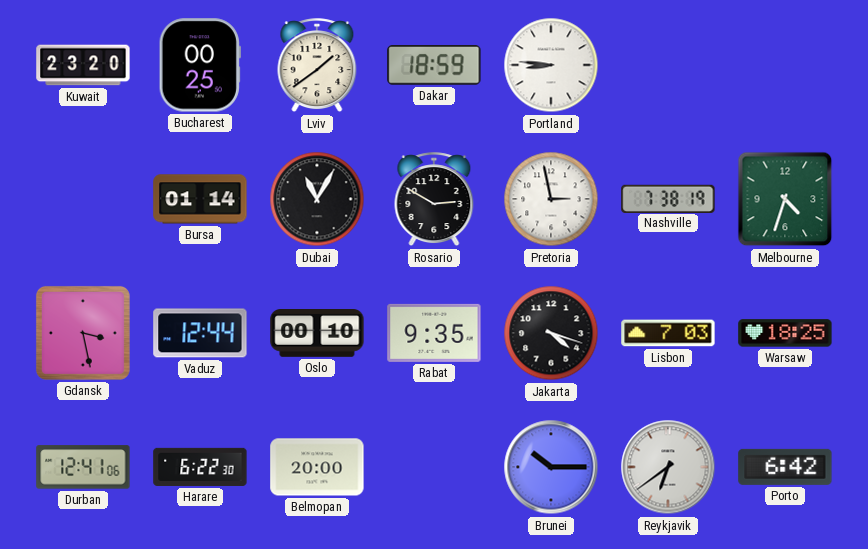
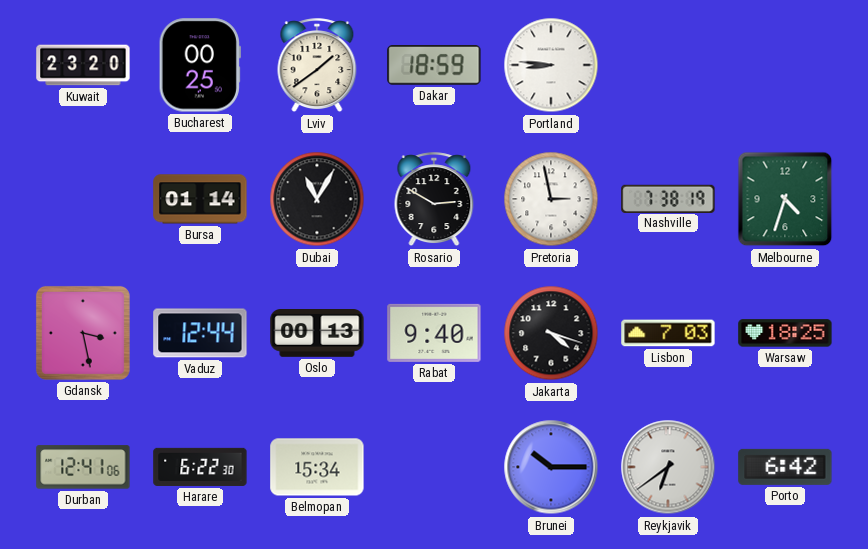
Oslo: 00:10 -> 00:13
Rabat: 9:35 -> 9:40
Belmopan: 20:00 -> 15:34
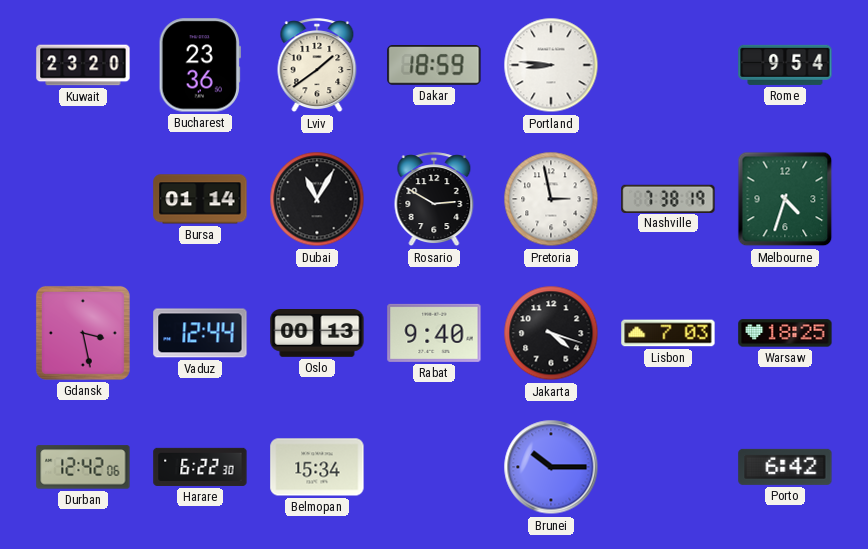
Bucharest: 00:25 -> 23:36
Rome: none -> 9:54
Durban: 12:41 -> 12:42
Reykjavik: 6:39 -> none
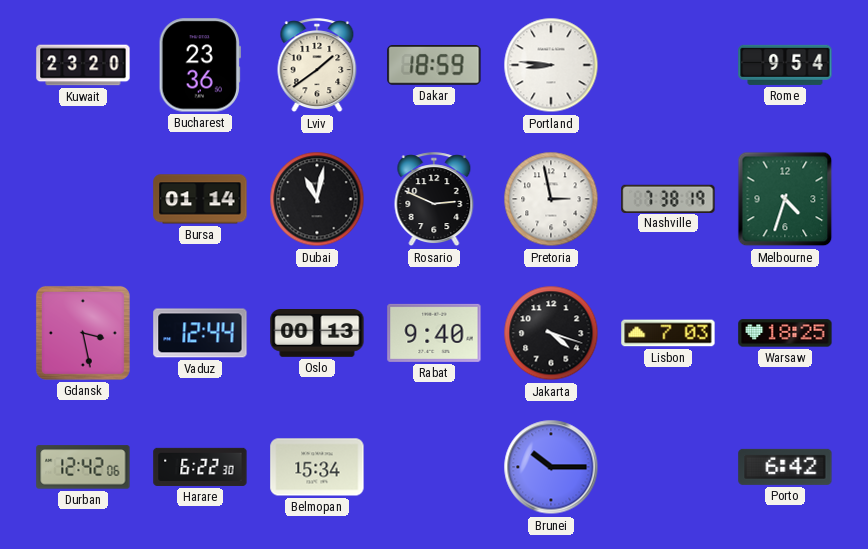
Dubai: 11:05 -> 11:02
Rosario: 2:50 -> 2:49
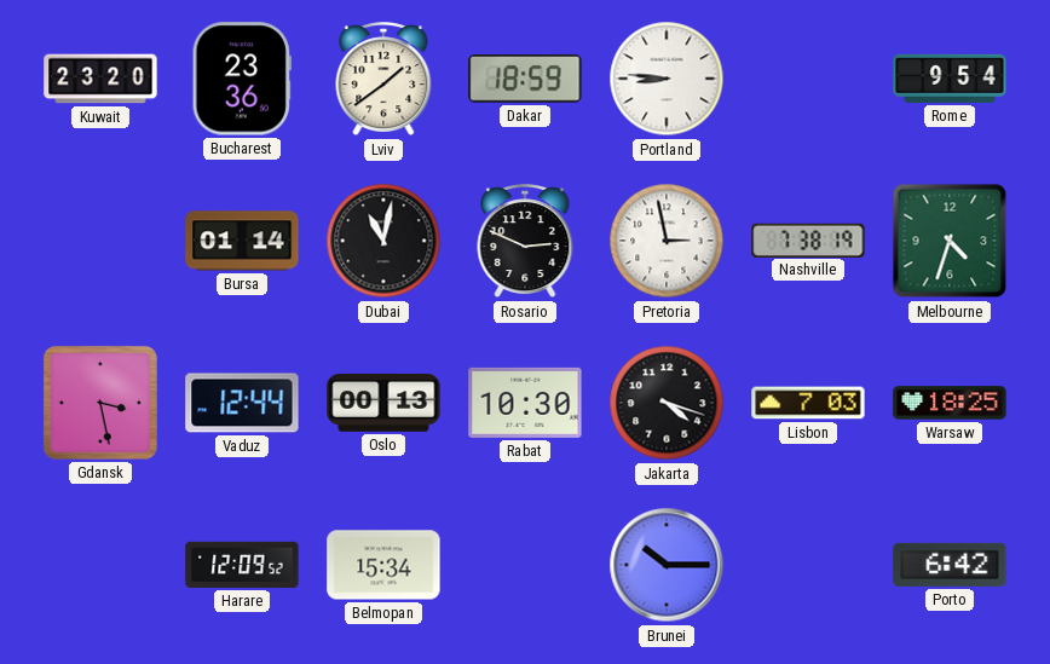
Rabat: 9:40 -> 10:30
Durban: 12:42 -> none
Harare: 6:22 -> 12:09
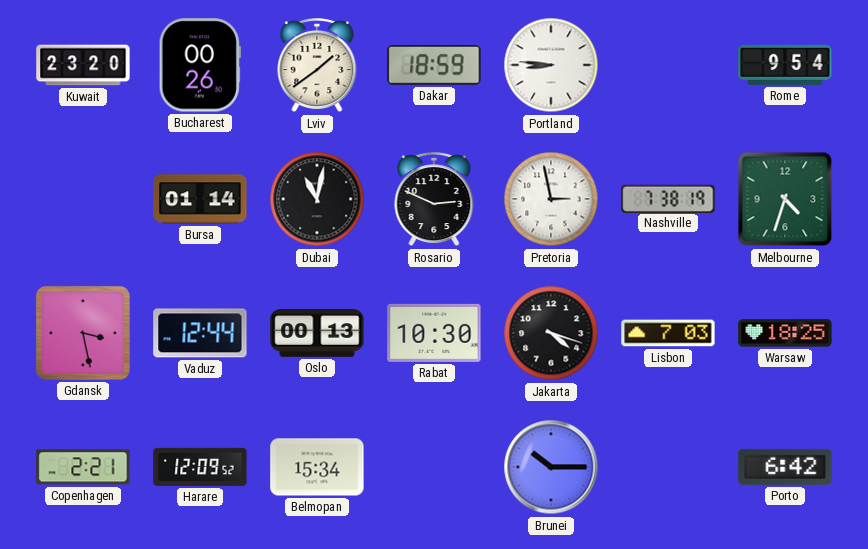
Bucharest: 23:36 -> 00:26
Copenhagen: none -> 2:21
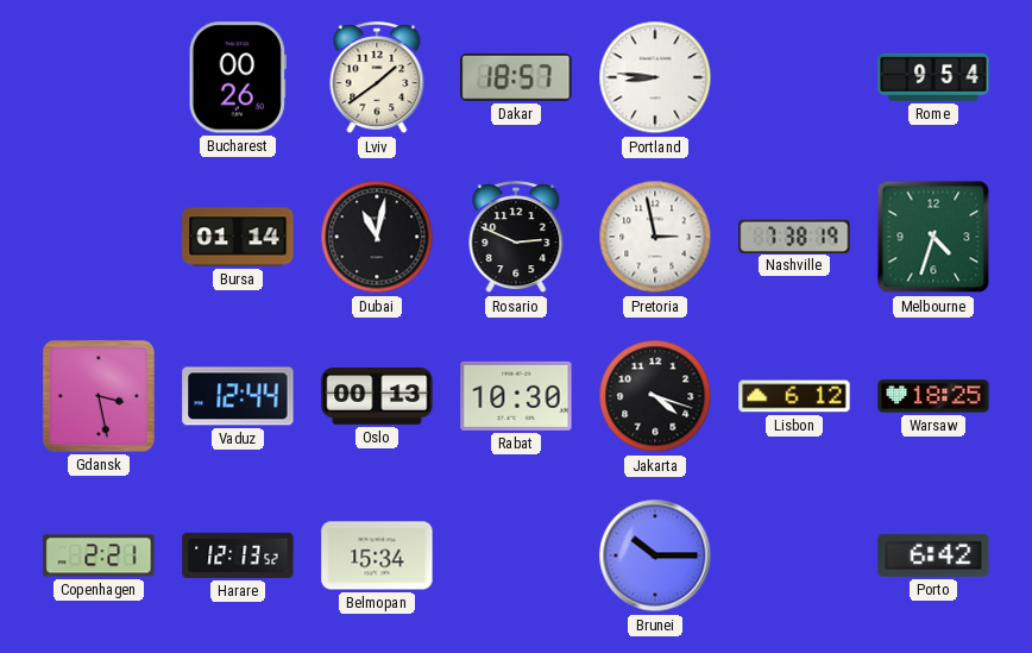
Kuwait: 23:20 -> none
Dakar: 18:59 -> 18:57
Lisbon: 7:03 -> 6:12
Harare: 12:09 -> 12:13
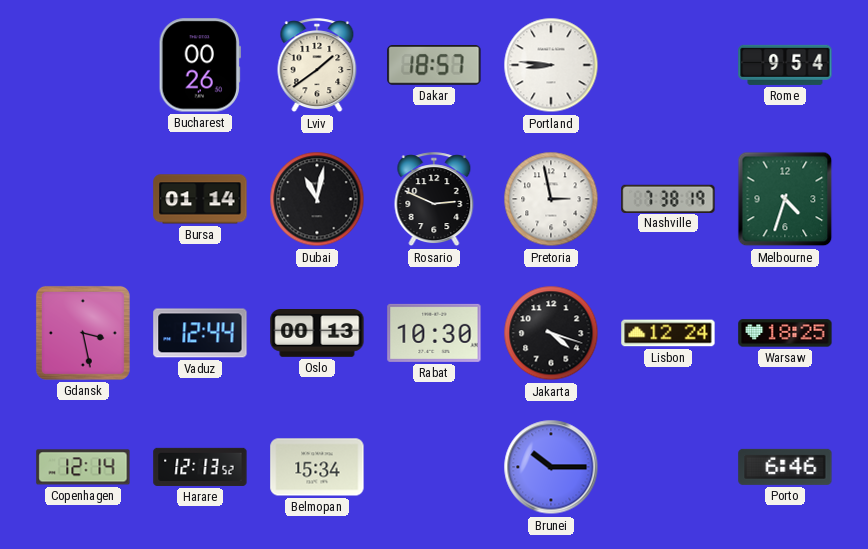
Lisbon: 6:12 -> 12:24
Copenhagen: 2:21 -> 12:14
Porto: 6:42 -> 6:46
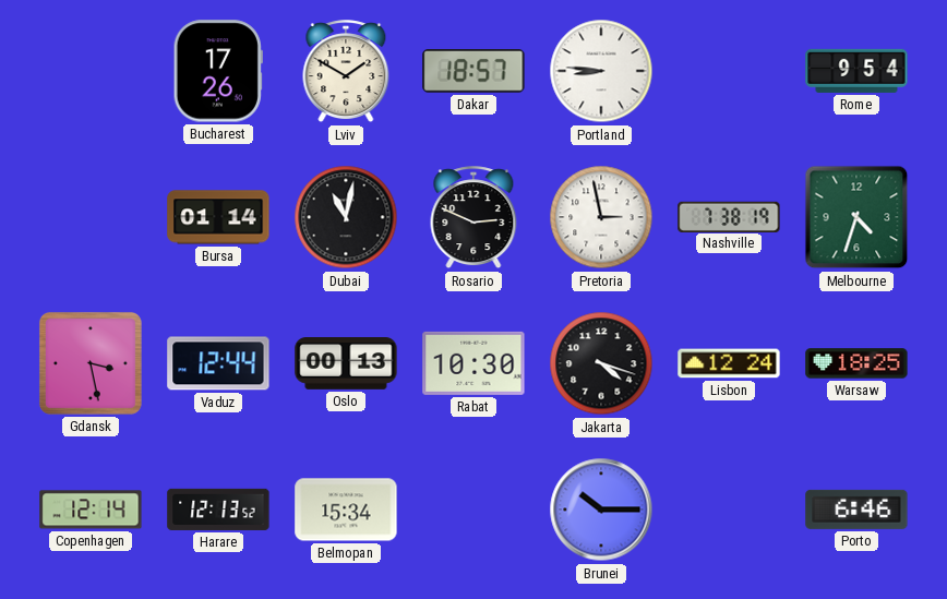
Bucharest: 00:26 -> 17:26
Lviv: 1:39 -> 1:50
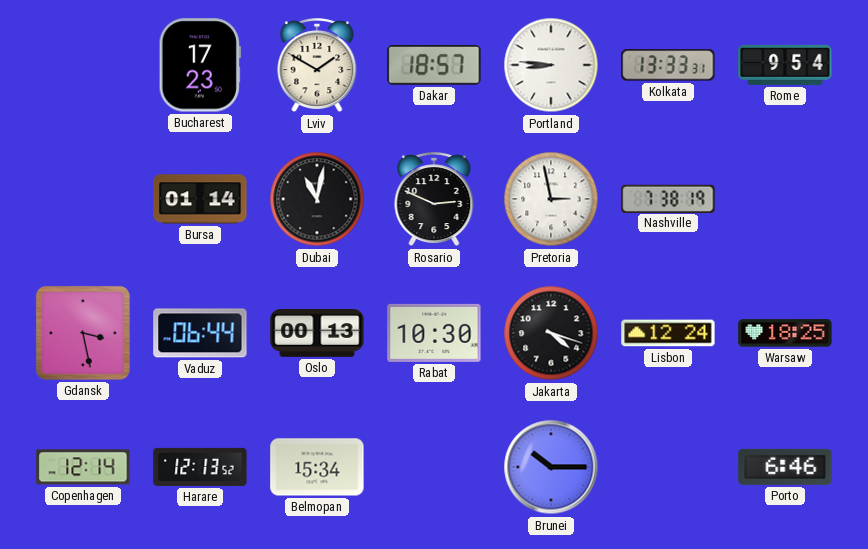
Bucharest: 17:26 -> 17:23
Kolkata: none -> 13:33
Melbourne: 4:33 -> none
Vaduz: 12:44 -> 06:44
